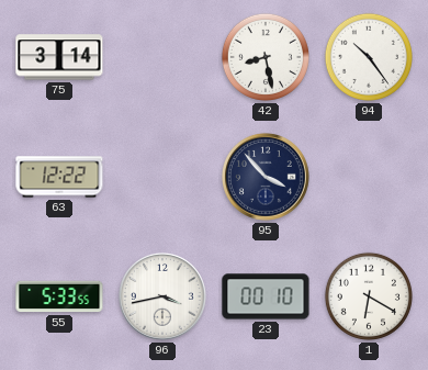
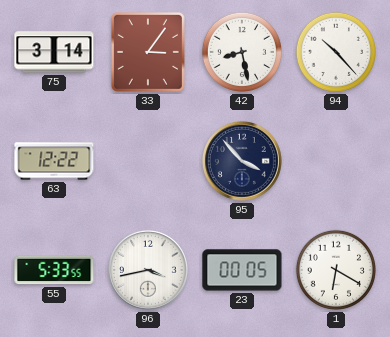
33: none -> 3:06
94: 10:24 -> 10:23
23: 00:10 -> 00:05
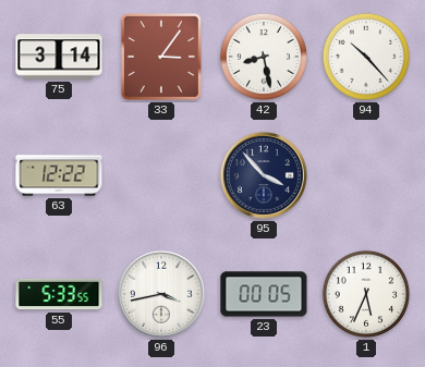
1: 6:20 -> 5:34
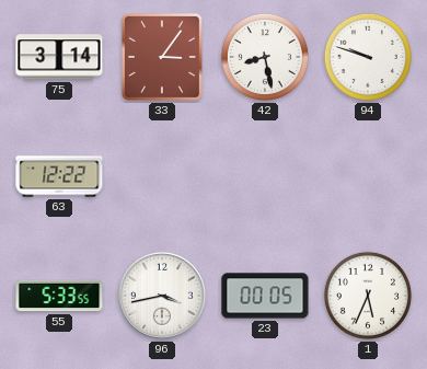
94: 10:23 -> 9:48
95: 3:53 -> none
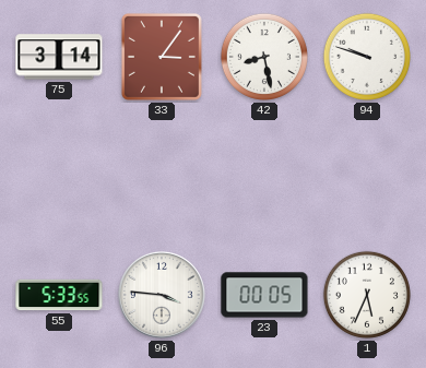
63: 12:22 -> none
96: 3:43 -> 3:46
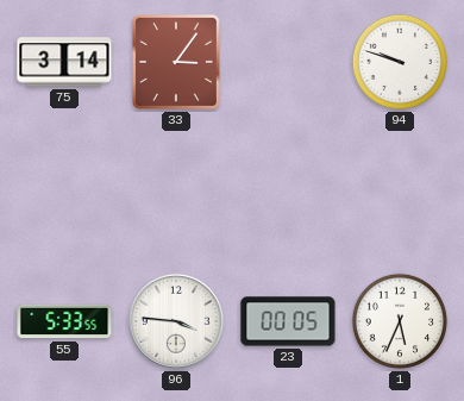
42: 8:28 -> none
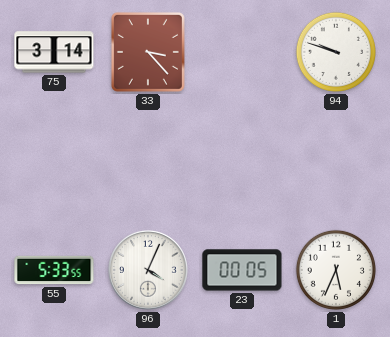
33: 3:06 -> 3:23
96: 3:46 -> 4:04
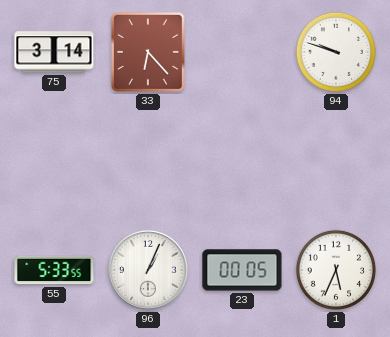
33: 3:23 -> 6:23
96: 4:04 -> 1:04
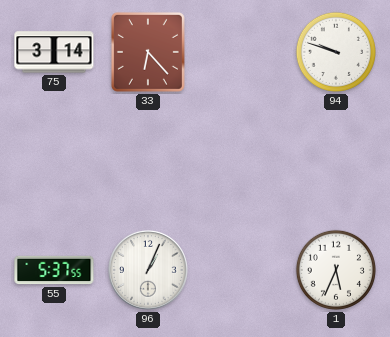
55: 5:33 -> 5:37
23: 00:05 -> none
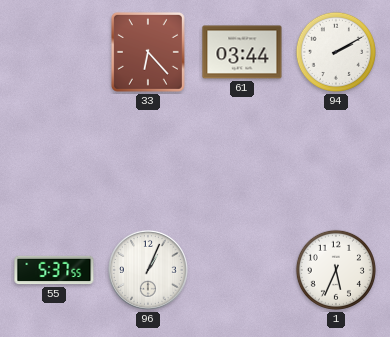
75: 3:14 -> none
61: none -> 03:44
94: 9:48 -> 2:10
